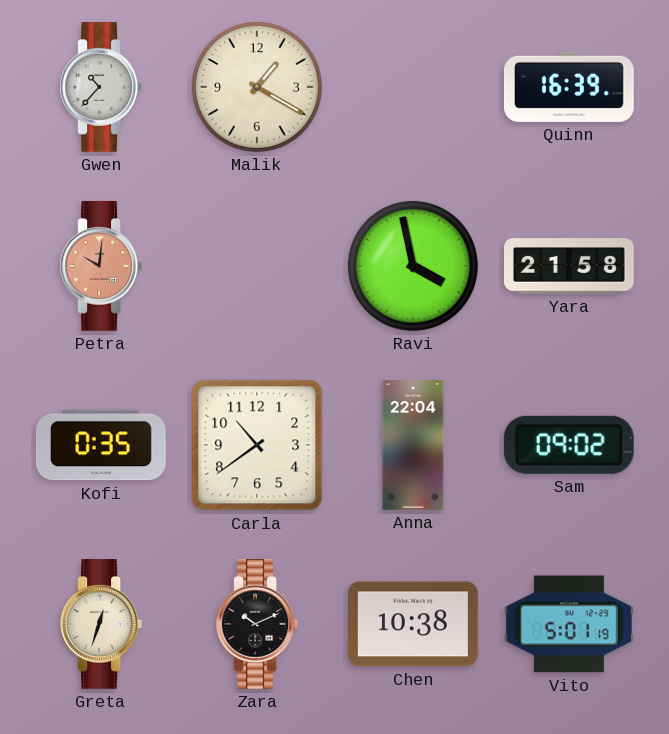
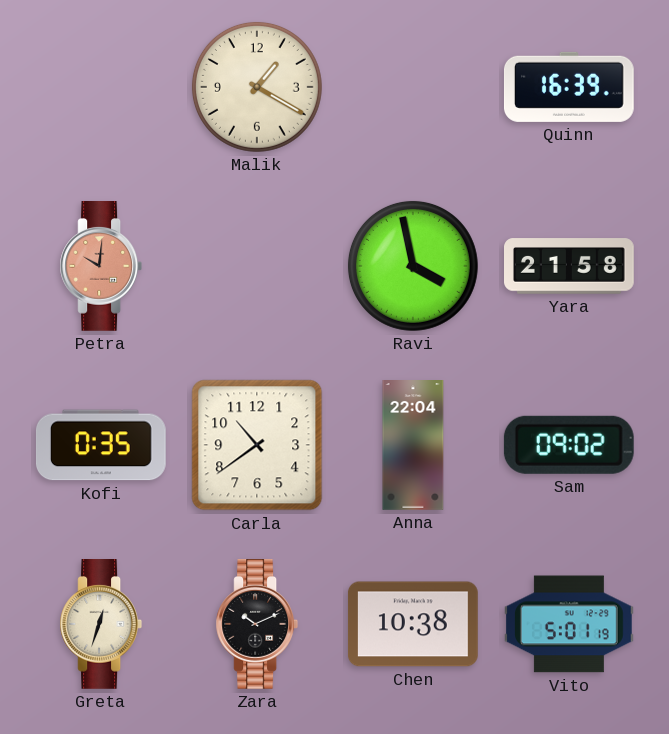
Gwen: 10:37 -> none
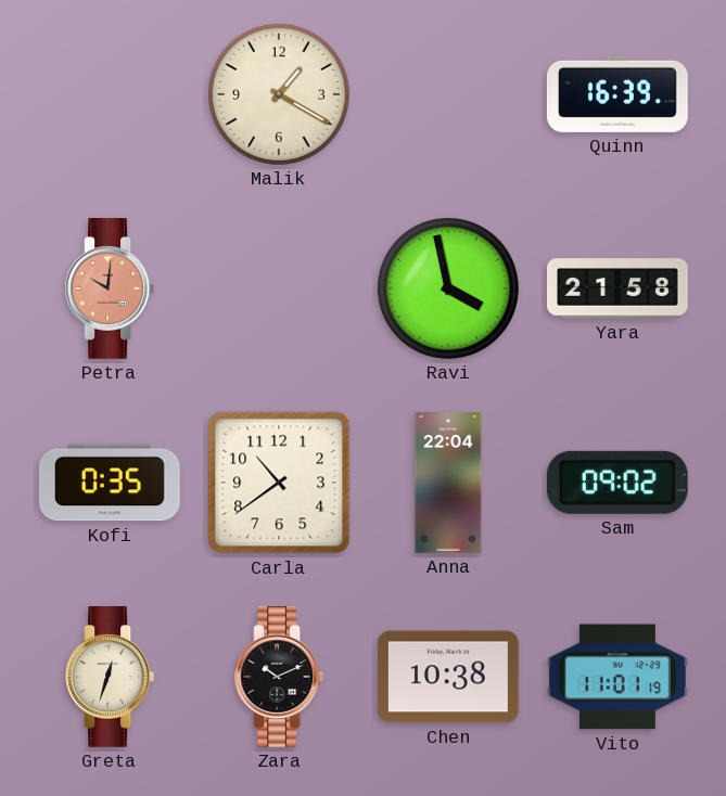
Vito: 5:01 -> 11:01
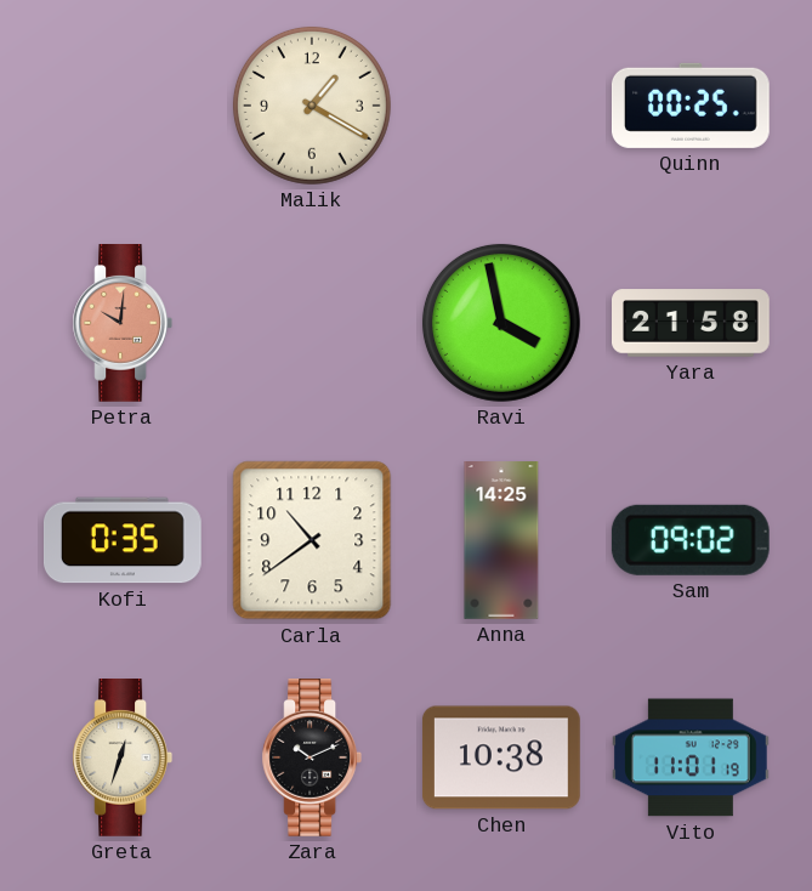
Quinn: 16:39 -> 00:25
Anna: 22:04 -> 14:25
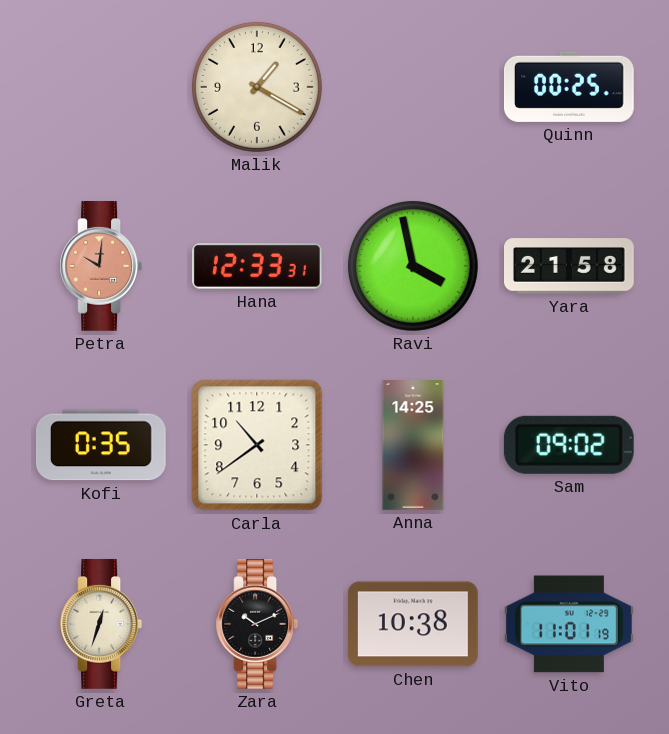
Hana: none -> 12:33
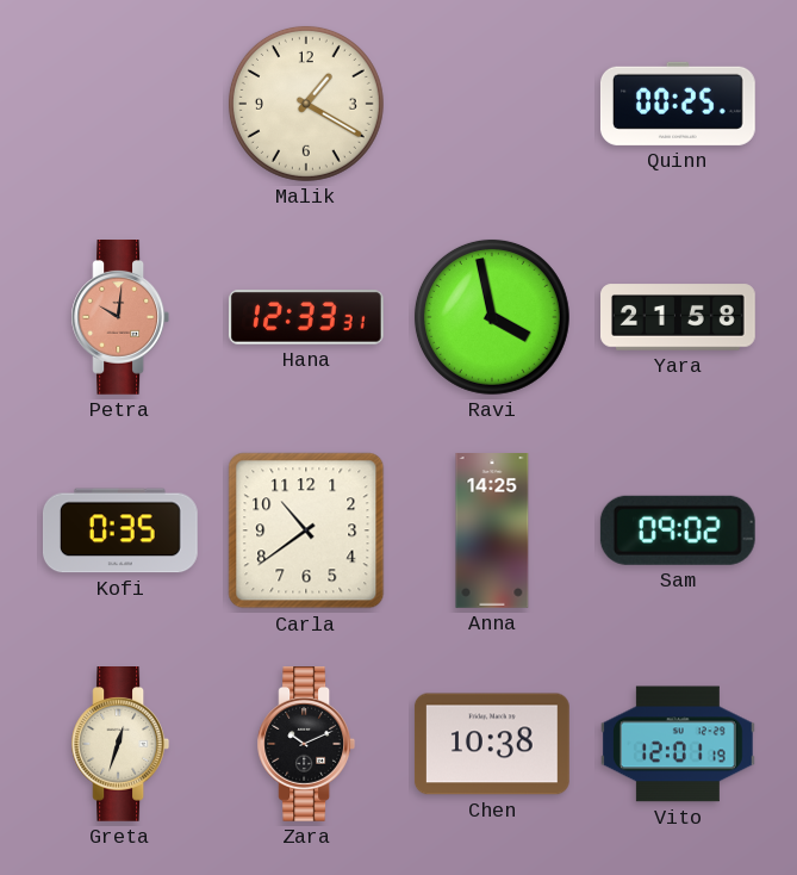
Vito: 11:01 -> 12:01
